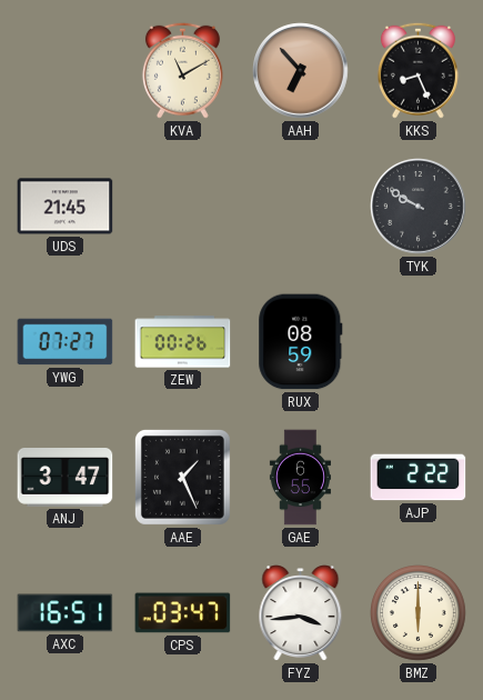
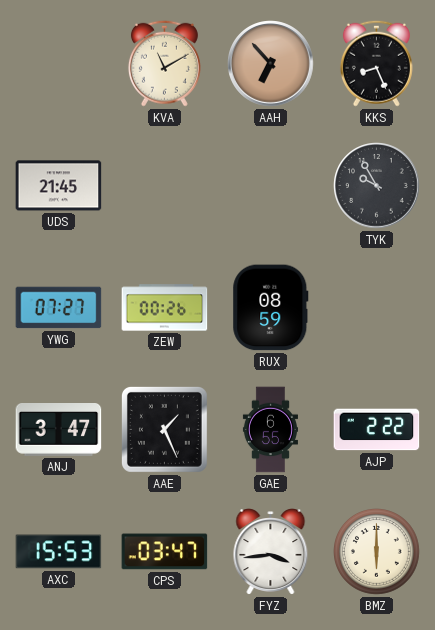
TYK: 9:50 -> 9:55
AXC: 16:51 -> 15:53
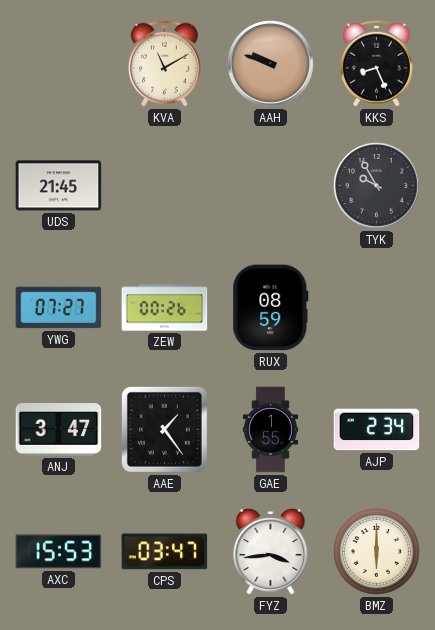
AAH: 6:53 -> 9:48
AAE: 1:26 -> 1:24
GAE: 6:55 -> 1:55
AJP: 2:22 -> 2:34
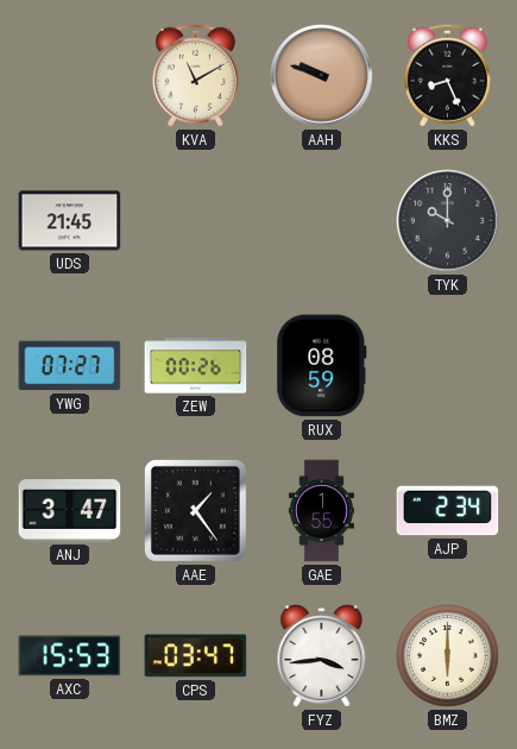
TYK: 9:55 -> 10:00
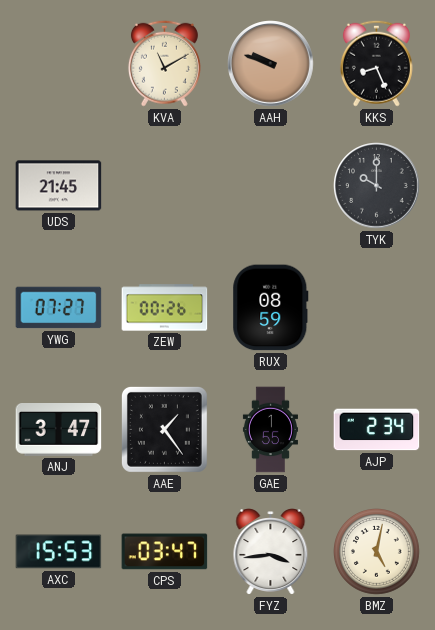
BMZ: 6:00 -> 5:02
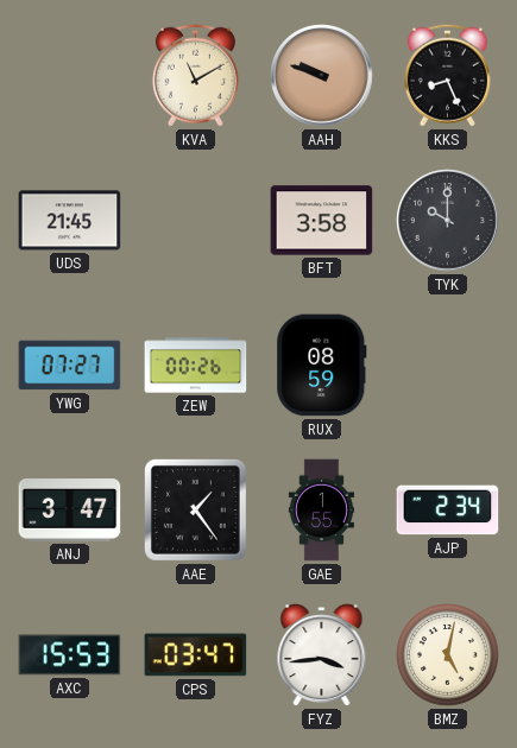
BFT: none -> 3:58
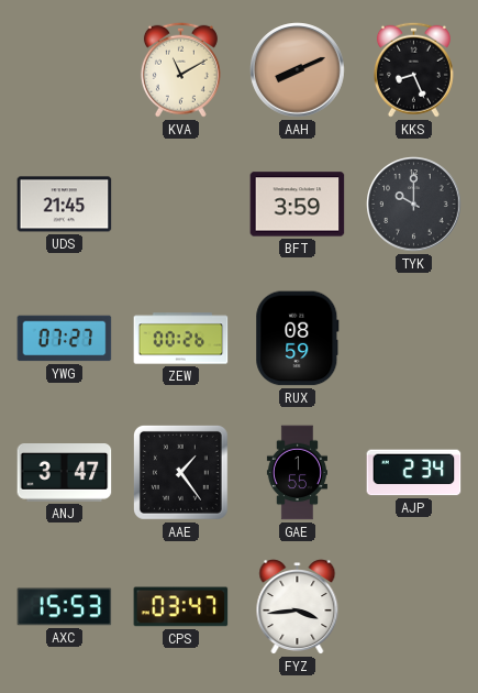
AAH: 9:48 -> 8:11
BFT: 3:58 -> 3:59
BMZ: 5:02 -> none
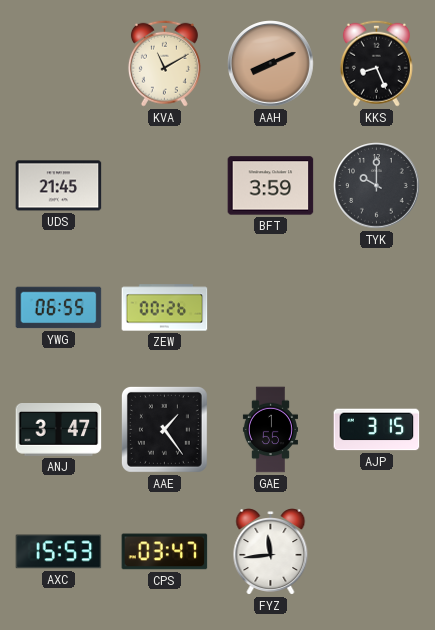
YWG: 07:27 -> 06:55
RUX: 08:59 -> none
AJP: 2:34 -> 3:15
FYZ: 3:44 -> 11:44
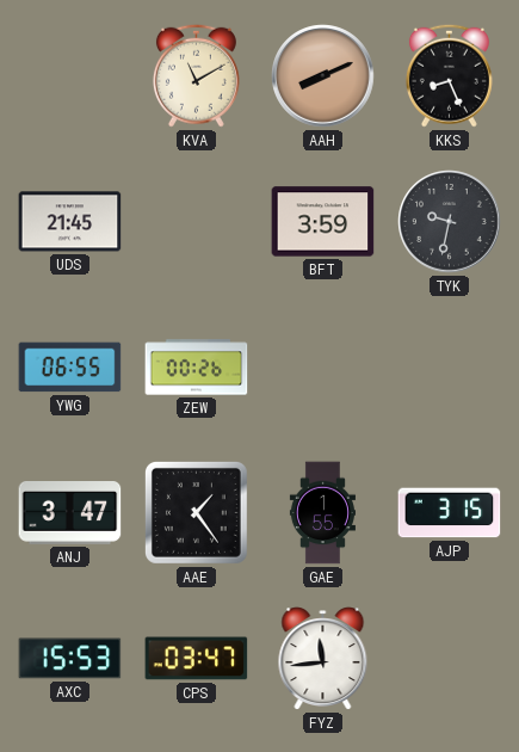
TYK: 10:00 -> 9:32
